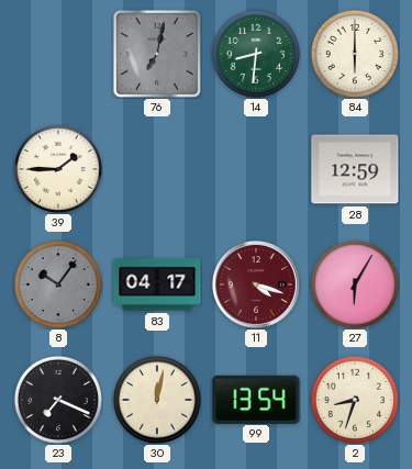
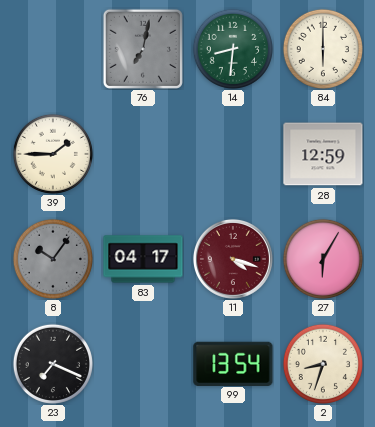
30: 12:02 -> none
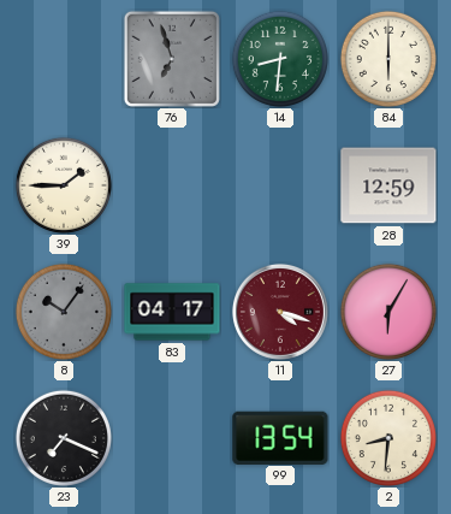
76: 7:02 -> 6:57
2: 8:33 -> 8:31
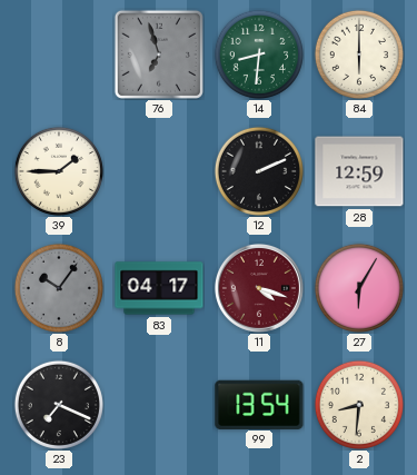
12: none -> 2:11
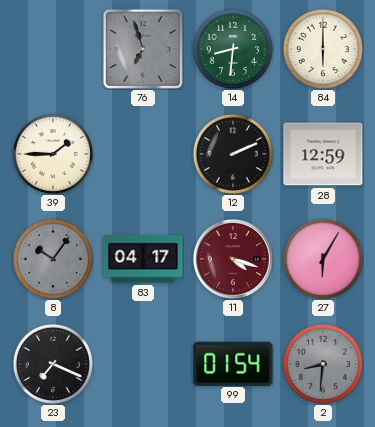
99: 13:54 -> 01:54
2 dial: cream -> grey
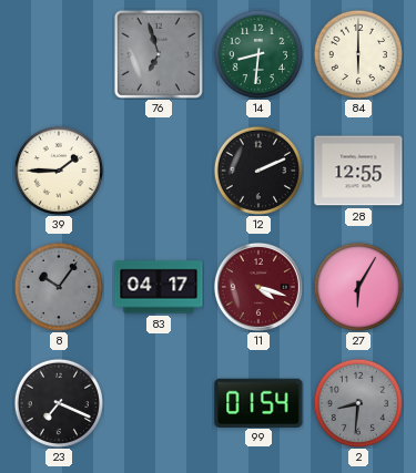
28: 12:59 -> 12:55
